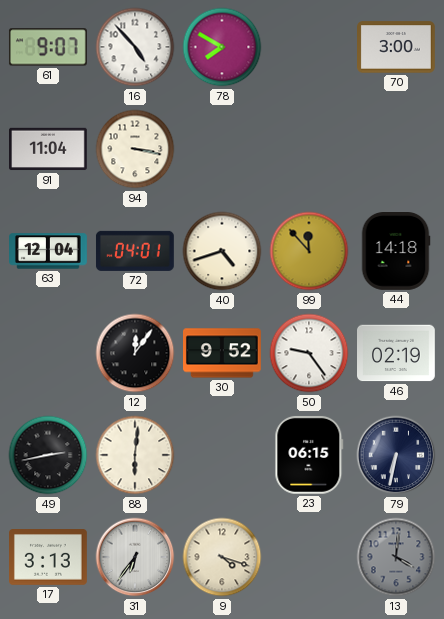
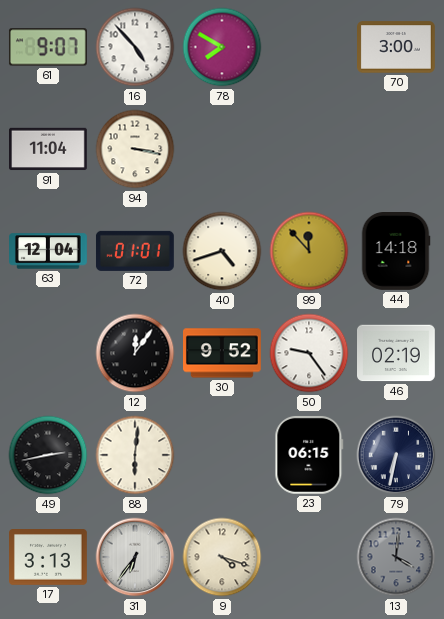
72: 04:01 -> 01:01
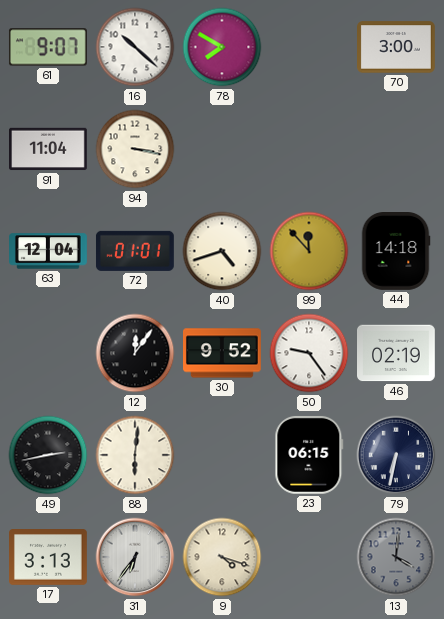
16: 4:53 -> 10:22
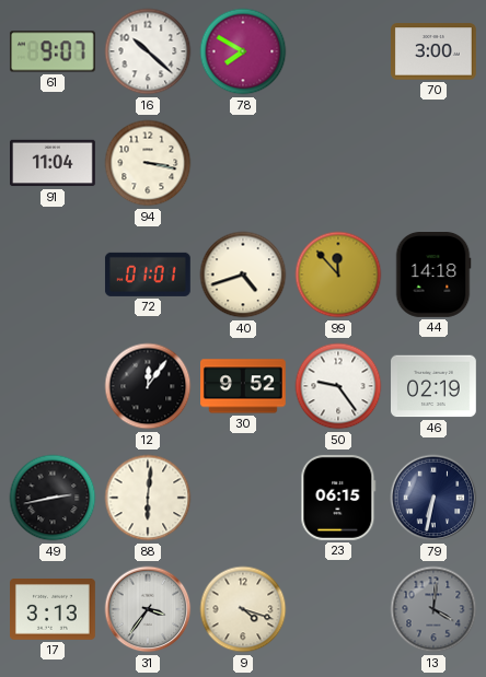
63: 12:04 -> none
31: 6:36 -> 3:36
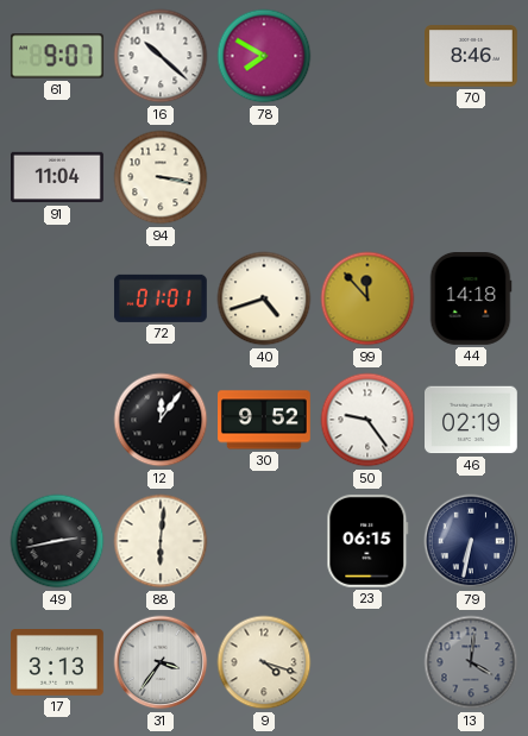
70: 3:00 -> 8:46
